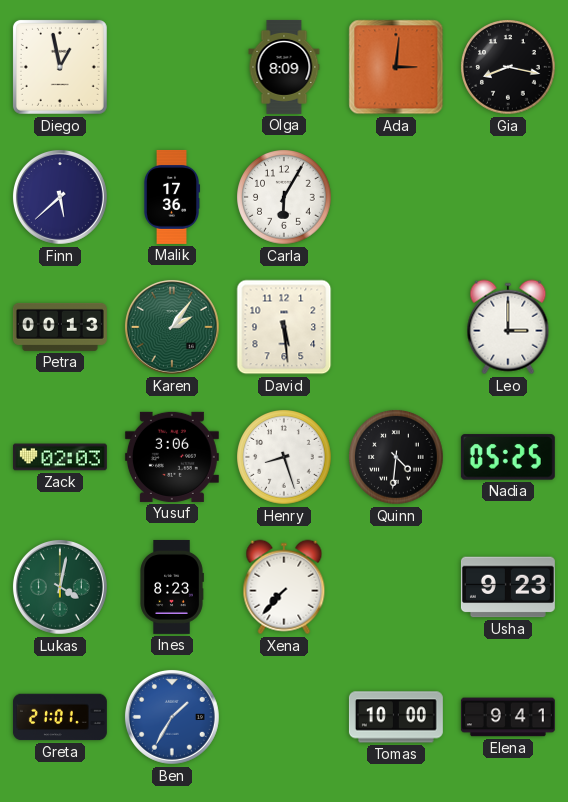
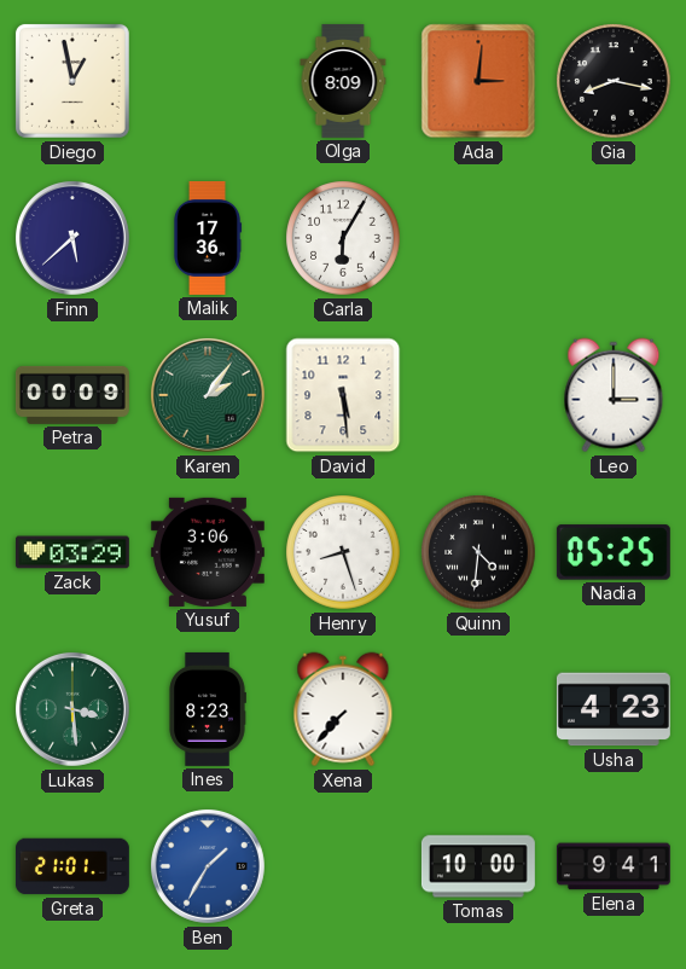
Petra: 00:13 -> 00:09
Zack: 02:03 -> 03:29
Lukas: 4:02 -> 3:29
Usha: 9:23 -> 4:23
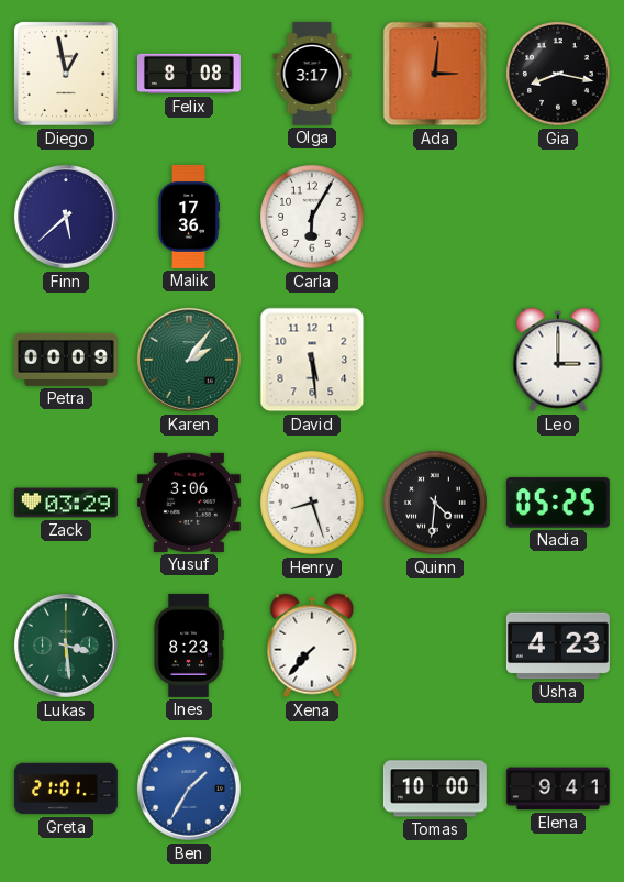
Felix: none -> 8:08
Olga: 8:09 -> 3:17
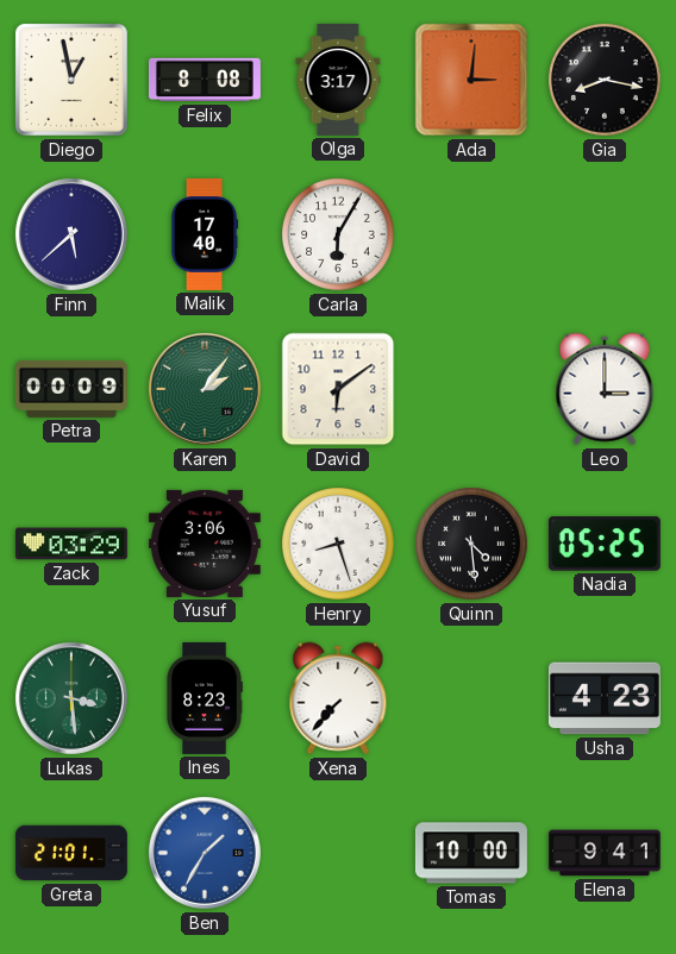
Malik: 17:36 -> 17:40
David: 5:29 -> 6:09
Quinn: 4:31 -> 4:29
